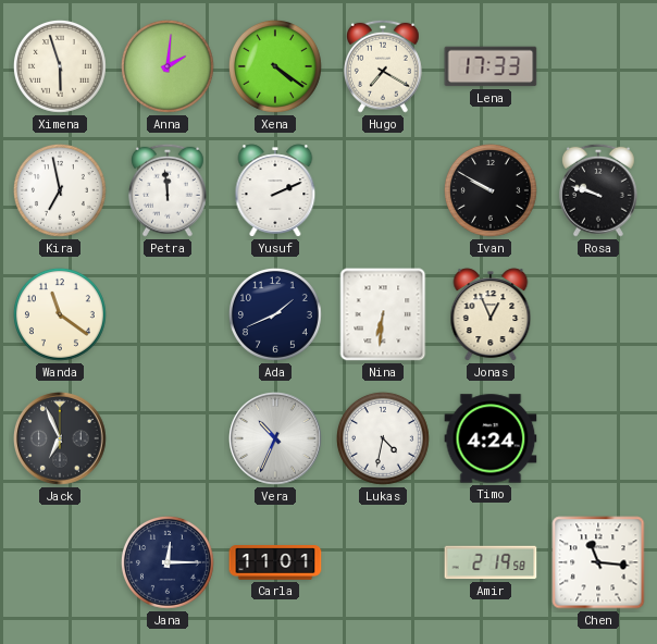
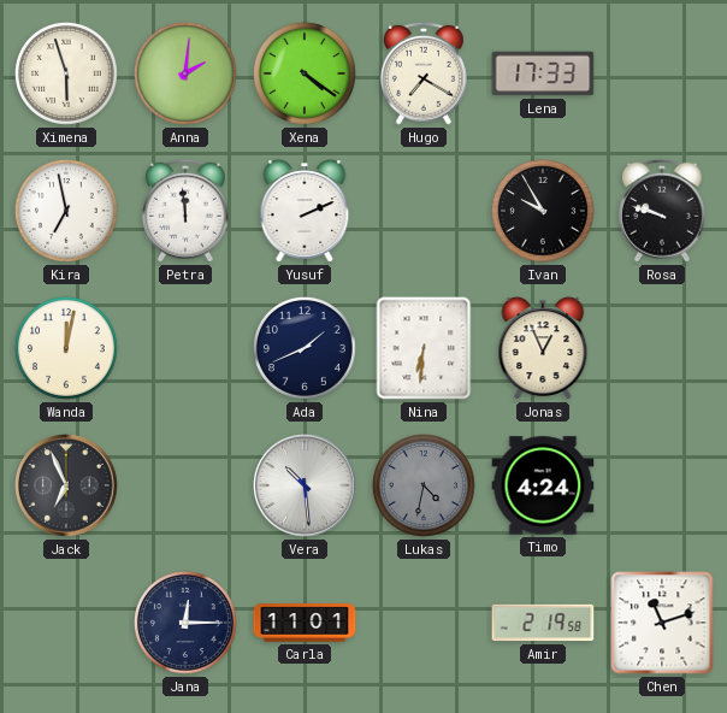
Ivan: 9:50 -> 9:55
Wanda: 11:21 -> 12:02
Vera: 10:34 -> 10:29
Lukas dial: white -> grey
Chen: 11:16 -> 11:12
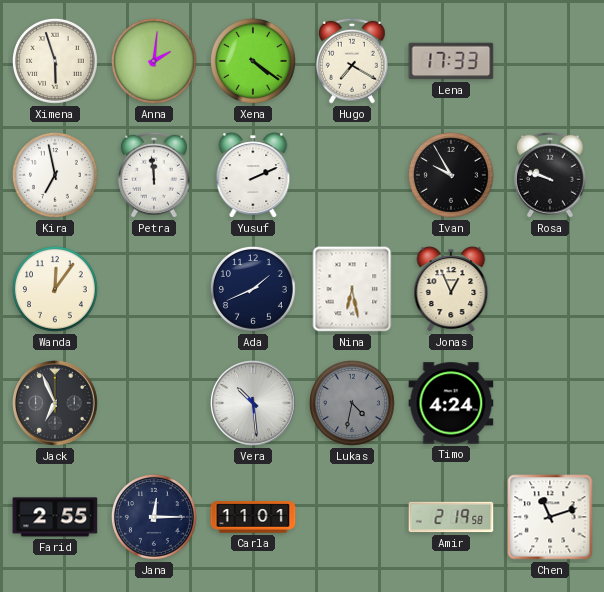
Wanda: 12:02 -> 12:06
Nina: 6:31 -> 6:28
Farid: none -> 2:55
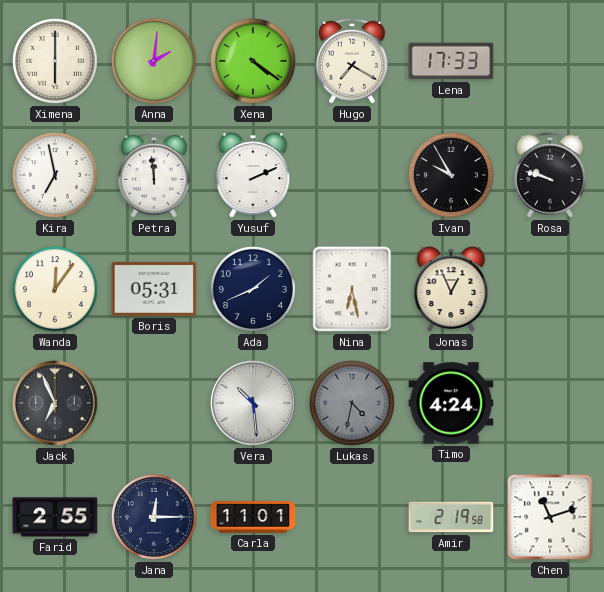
Ximena: 5:57 -> 6:00
Boris: none -> 05:31
